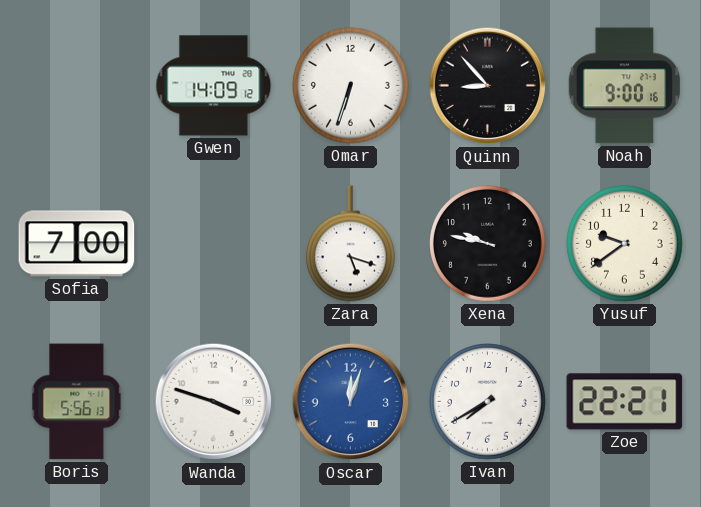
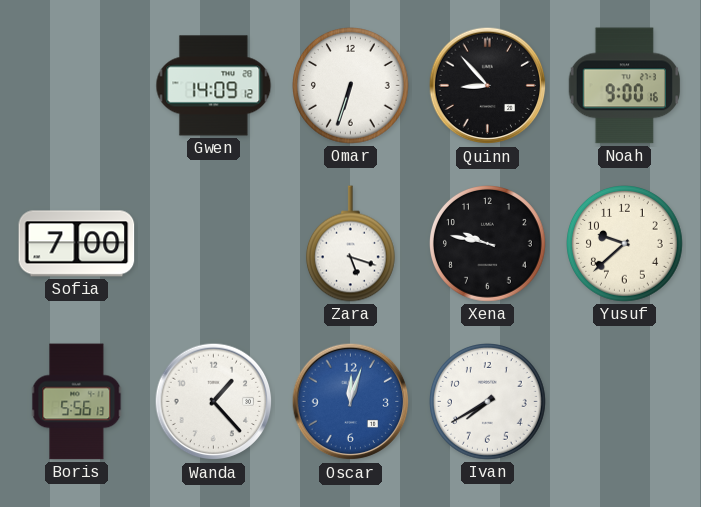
Yusuf: 9:39 -> 9:38
Wanda: 3:48 -> 1:23
Zoe: 22:21 -> none
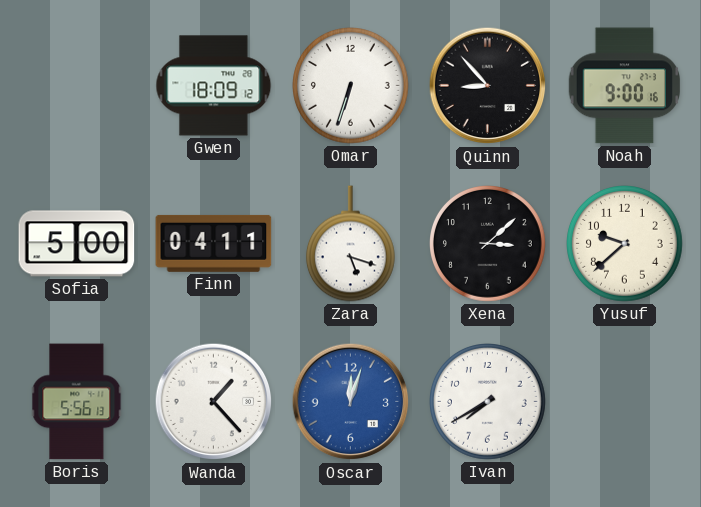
Gwen: 14:09 -> 18:09
Sofia: 7:00 -> 5:00
Finn: none -> 04:11
Xena: 9:47 -> 3:08
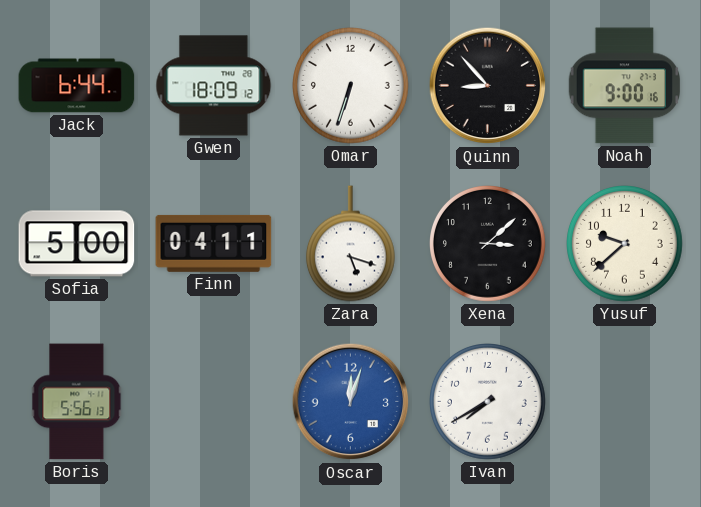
Jack: none -> 6:44
Wanda: 1:23 -> none
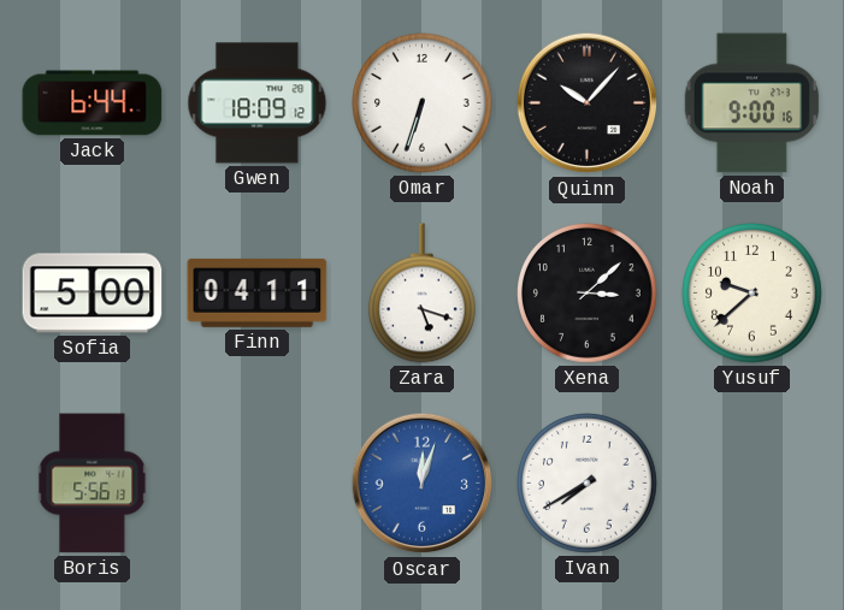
Quinn: 8:53 -> 10:07
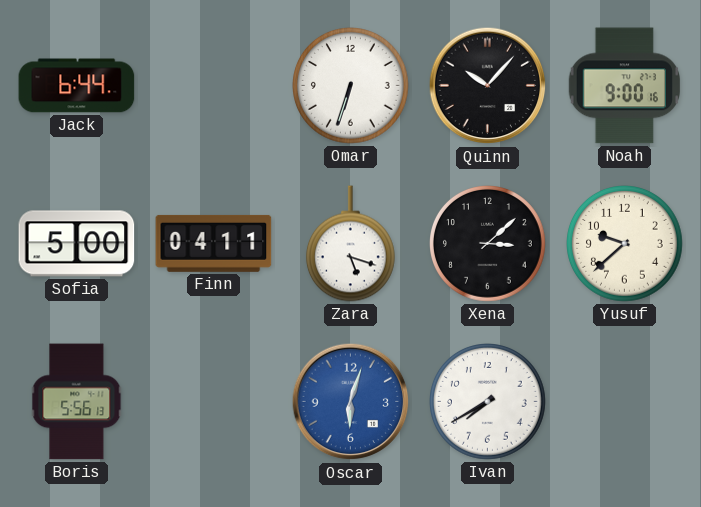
Gwen: 18:09 -> none
Oscar: 12:03 -> 6:03
